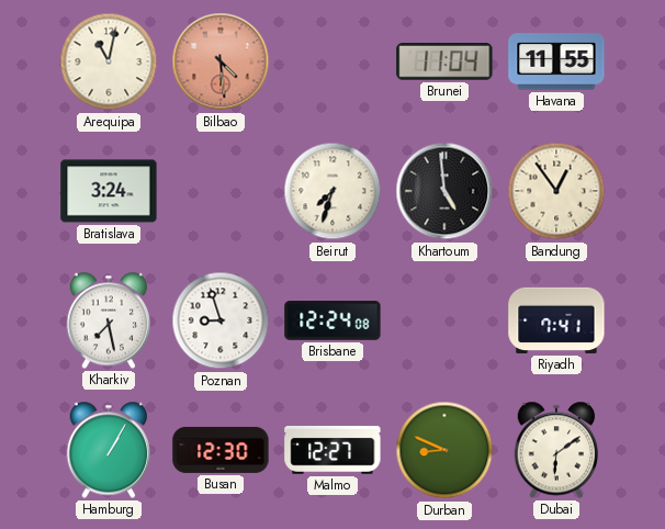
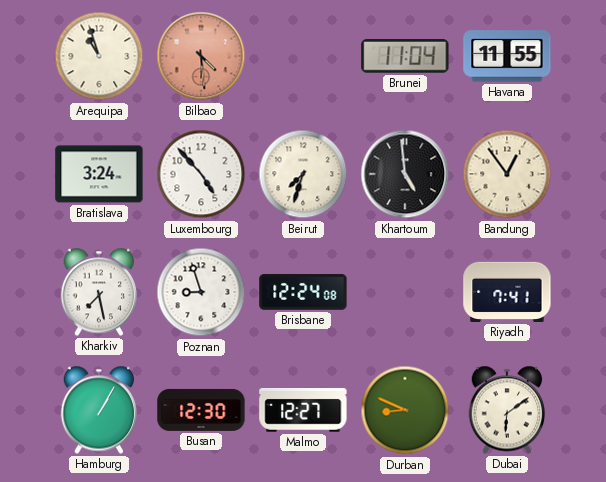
Arequipa: 11:02 -> 10:57
Luxembourg: none -> 4:53
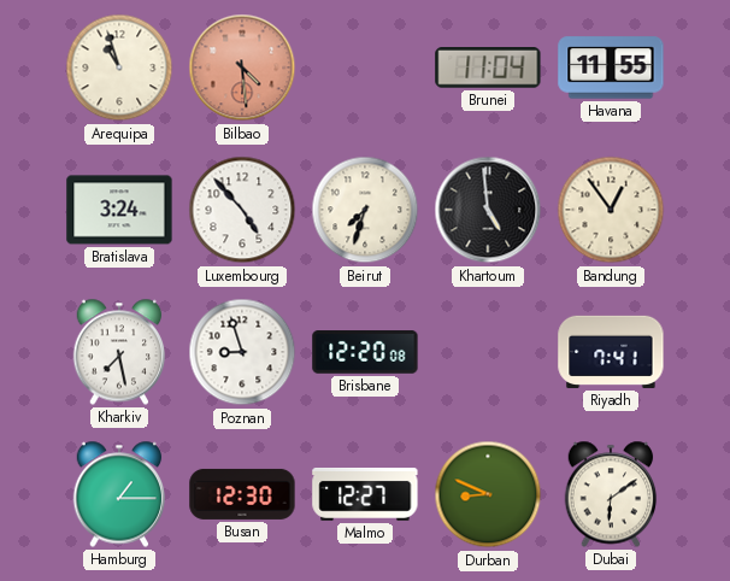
Brisbane: 12:24 -> 12:20
Hamburg: 1:05 -> 1:15
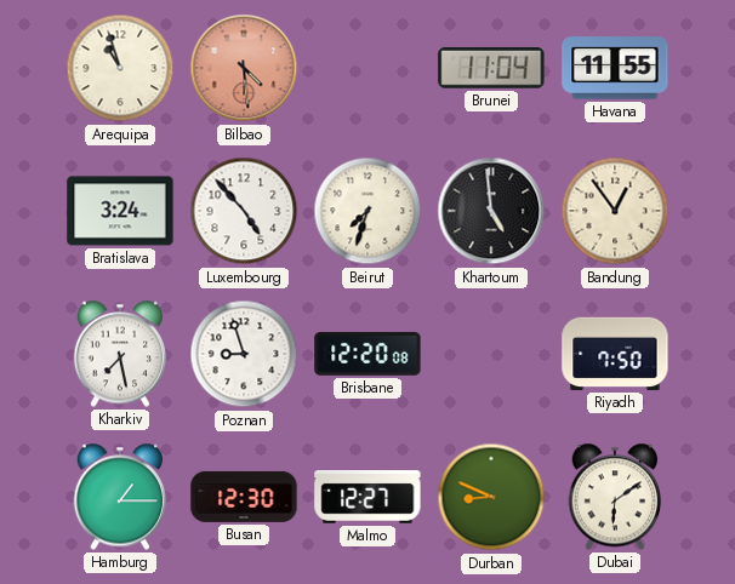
Riyadh: 7:41 -> 7:50
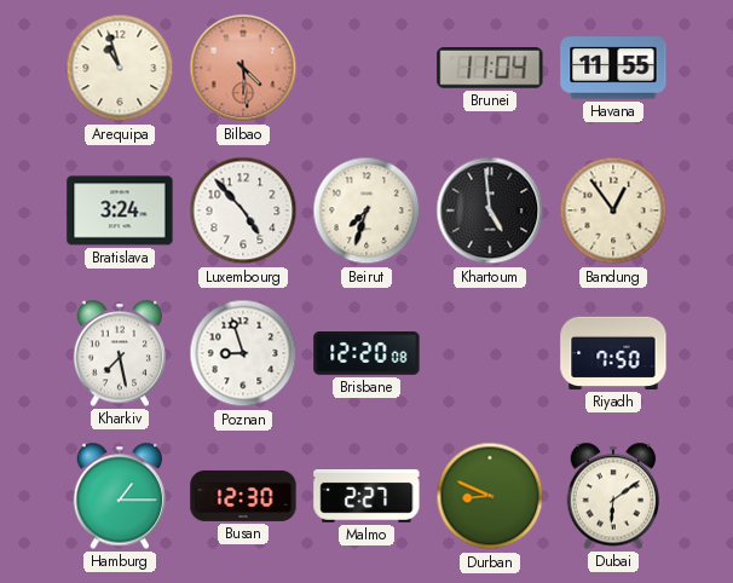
Malmo: 12:27 -> 2:27
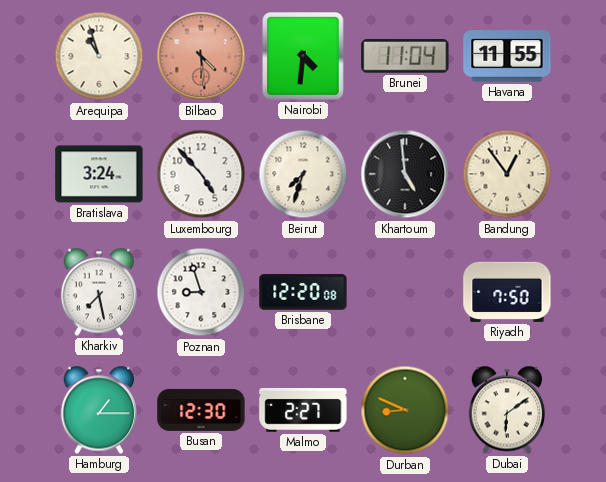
Nairobi: none -> 4:31
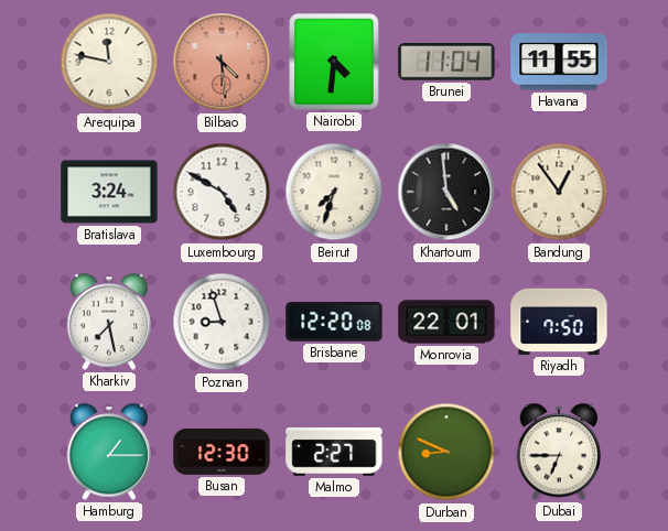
Arequipa: 10:57 -> 11:47
Luxembourg: 4:53 -> 4:50
Monrovia: none -> 22:01
Dubai: 6:09 -> 6:45
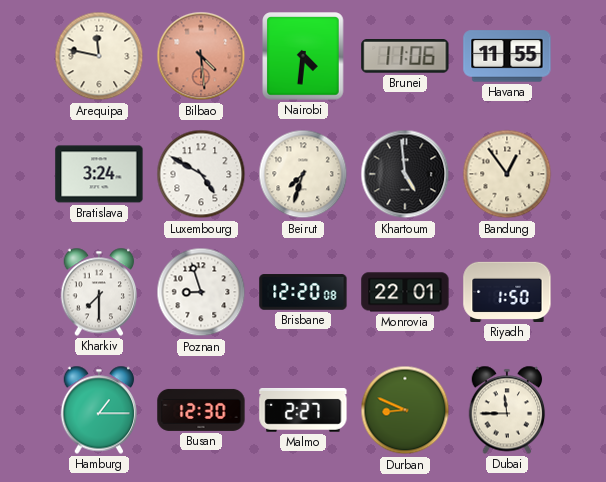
Brunei: 11:04 -> 11:06
Kharkiv: 7:28 -> 7:30
Riyadh: 7:50 -> 1:50
Dubai: 6:45 -> 11:45
